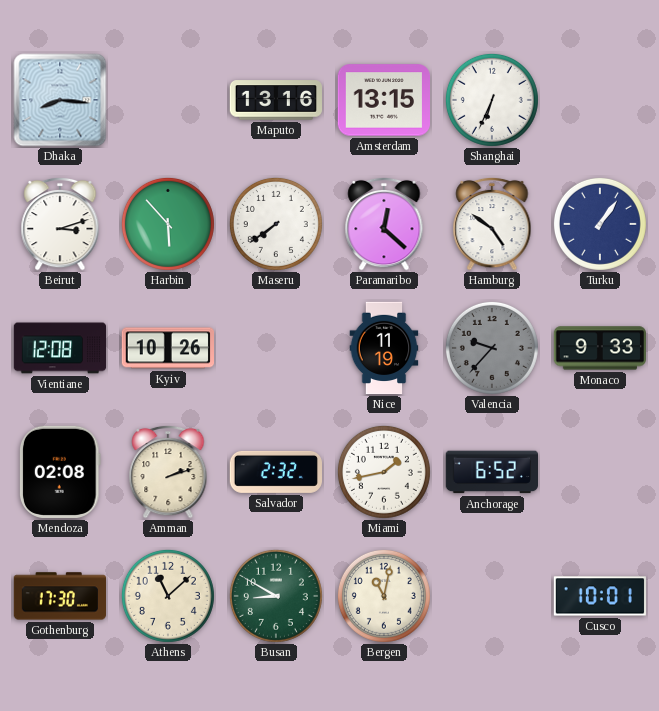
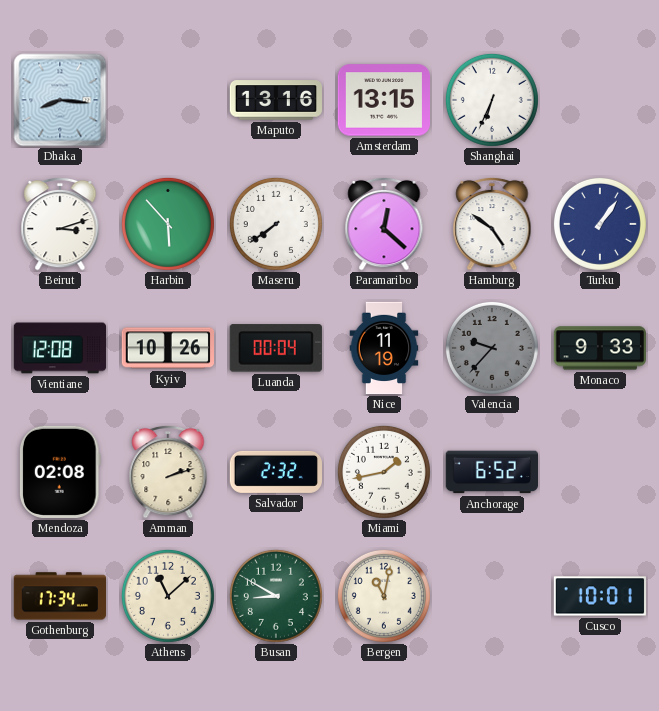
Luanda: none -> 00:04
Gothenburg: 17:30 -> 17:34
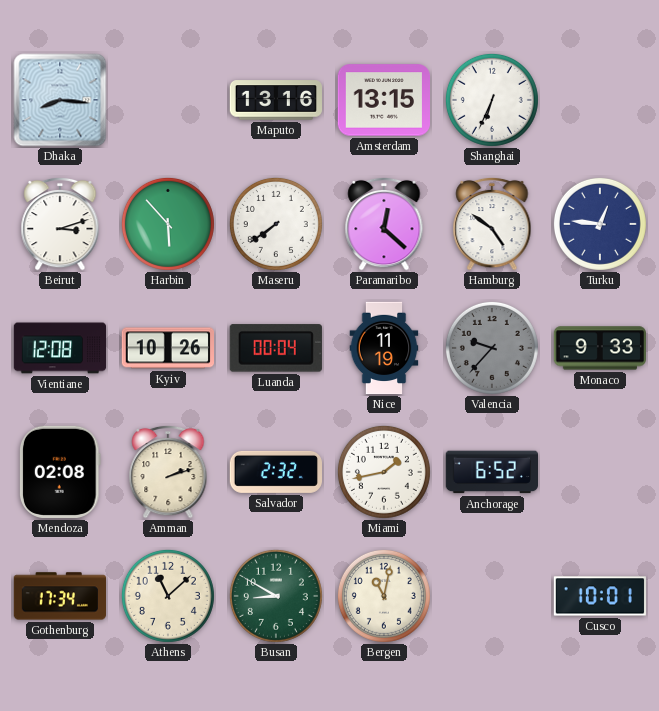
Turku: 1:06 -> 12:46
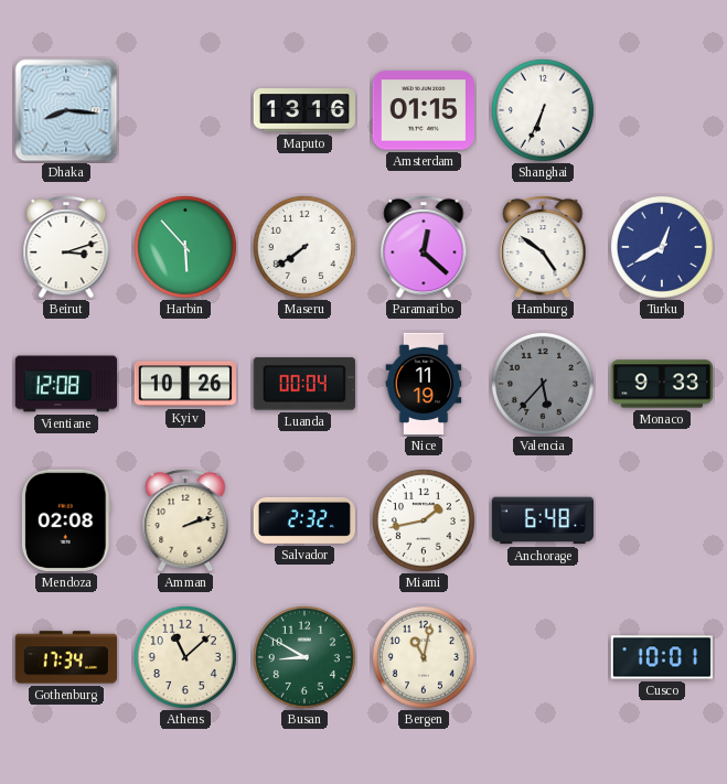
Amsterdam: 13:15 -> 01:15
Turku: 12:46 -> 12:40
Valencia: 9:37 -> 5:37
Anchorage: 6:52 -> 6:48
